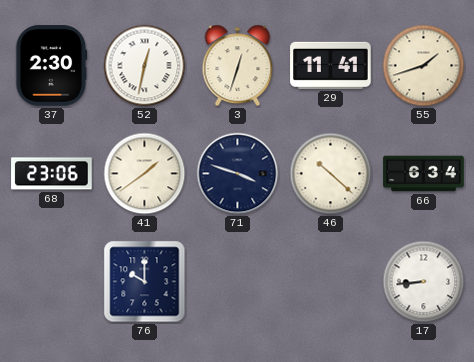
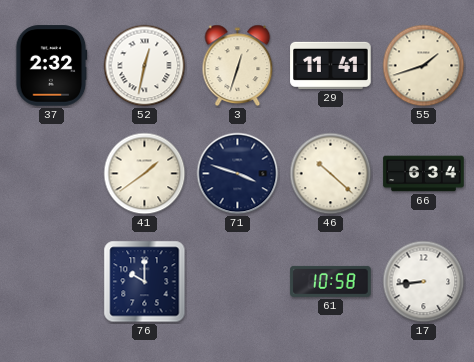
37: 2:30 -> 2:32
68: 23:06 -> none
61: none -> 10:58
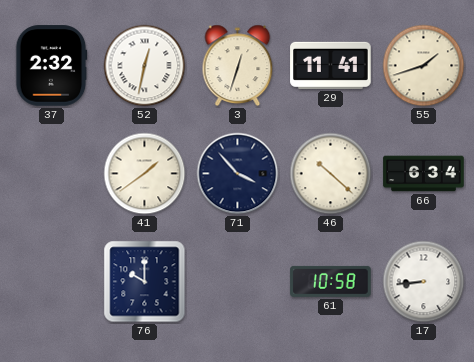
71: 3:48 -> 3:53
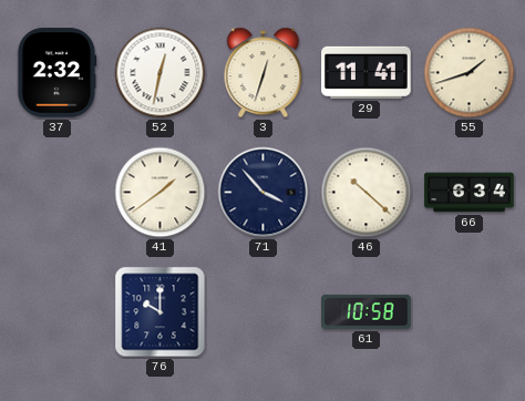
17: 8:44 -> none
